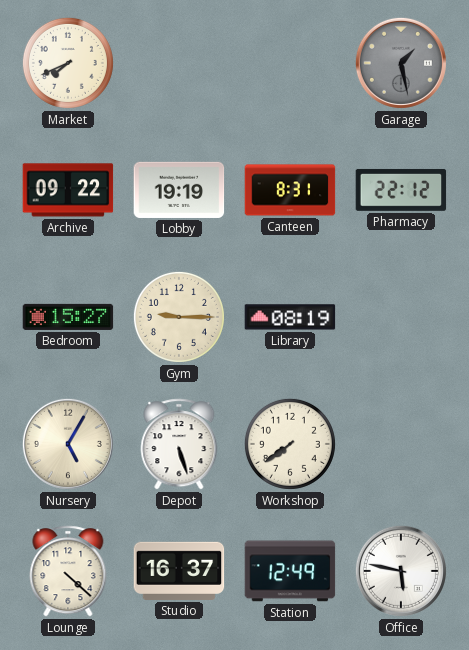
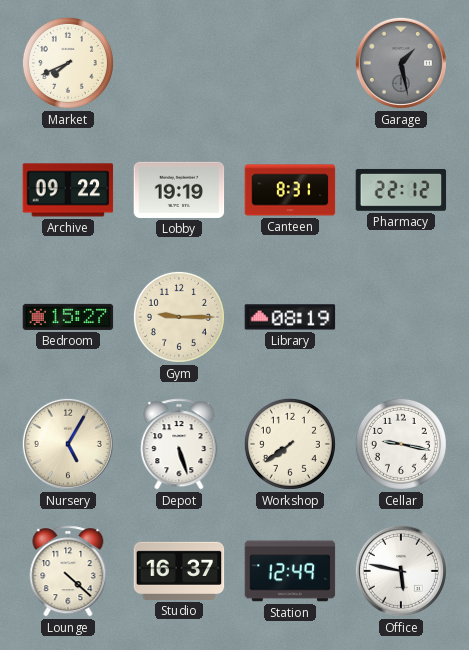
Cellar: none -> 9:17
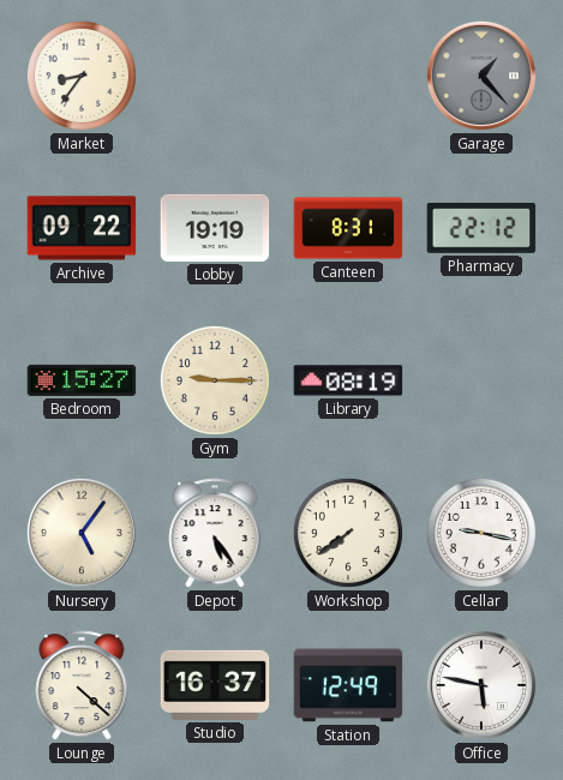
Market: 7:41 -> 8:36
Garage: 1:28 -> 1:23
Nursery: 5:05 -> 5:06
Depot: 5:27 -> 5:24
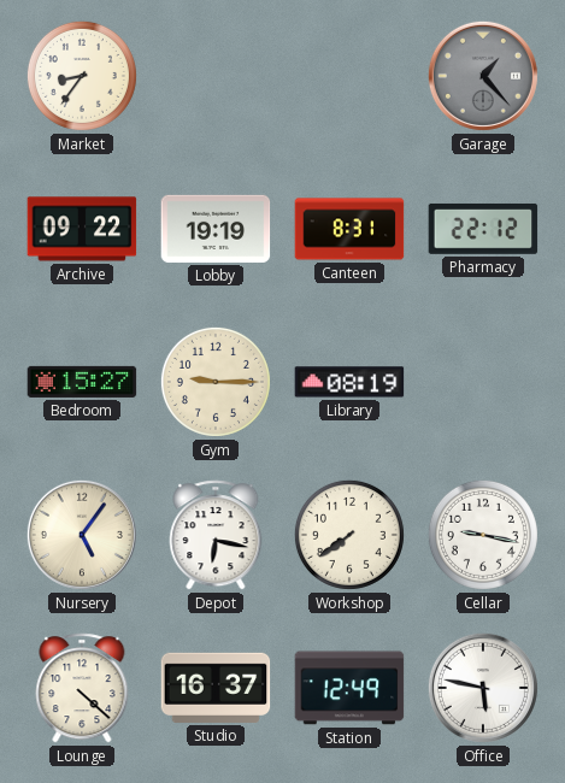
Depot: 5:24 -> 6:17
